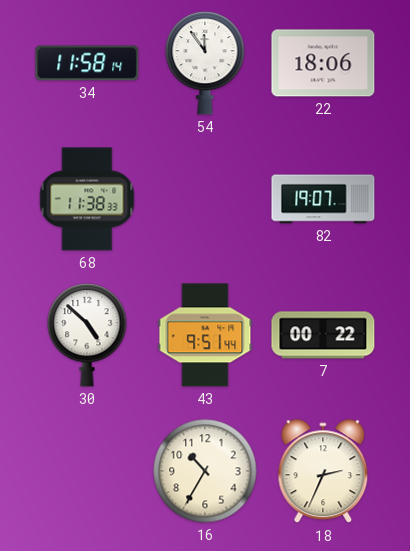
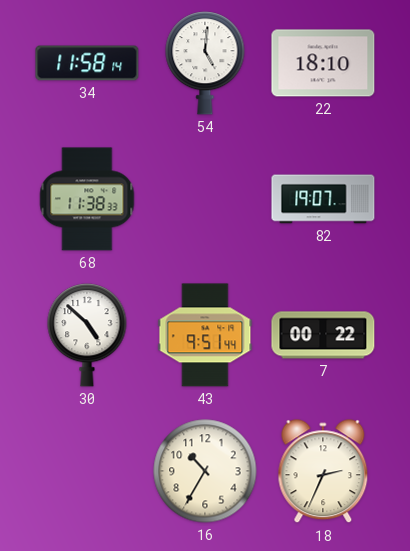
54: 11:54 -> 5:01
22: 18:06 -> 18:10
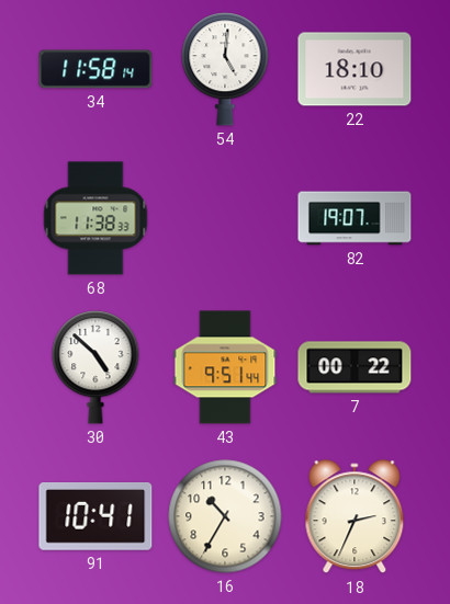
91: none -> 10:41
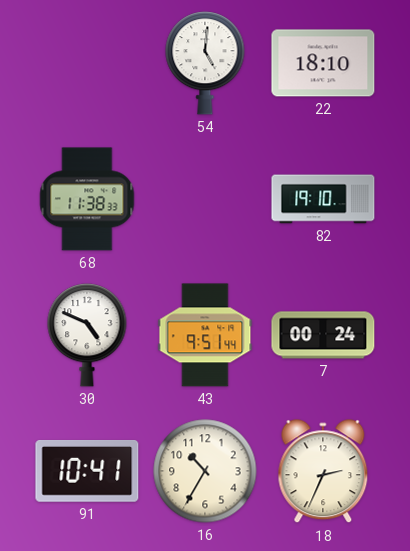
34: 11:58 -> none
82: 19:07 -> 19:10
30: 4:52 -> 4:49
7: 00:22 -> 00:24
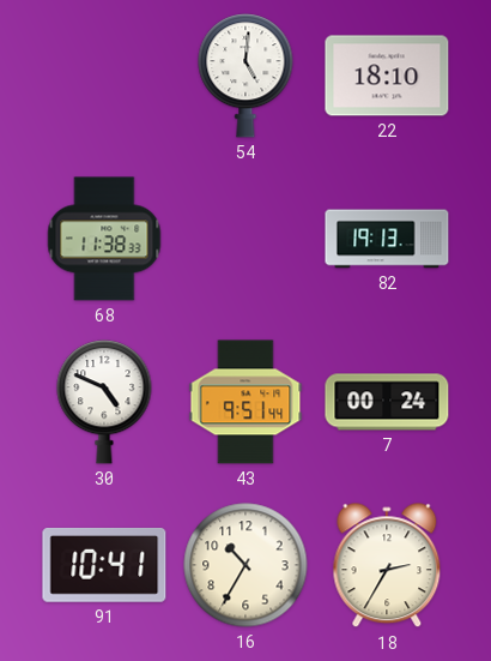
82: 19:10 -> 19:13
18: 2:34 -> 2:35
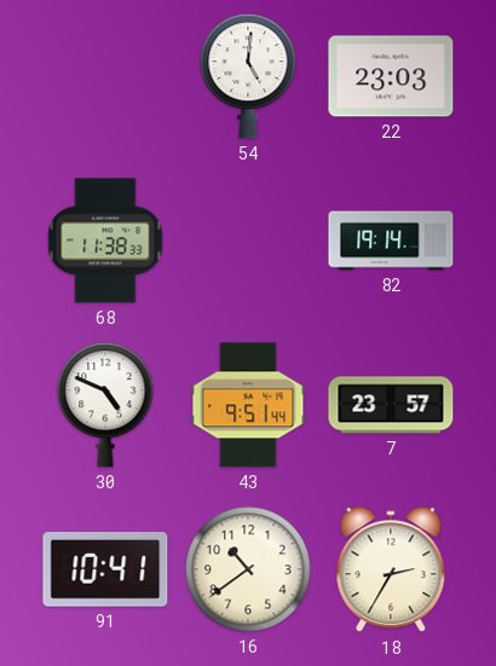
22: 18:10 -> 23:03
82: 19:13 -> 19:14
7: 00:24 -> 23:57
16: 10:35 -> 10:39
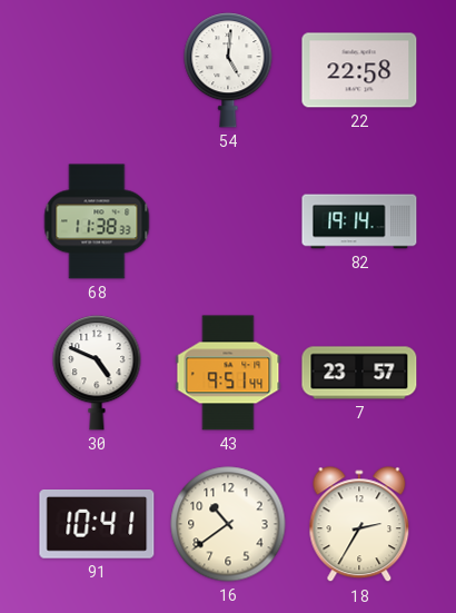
22: 23:03 -> 22:58
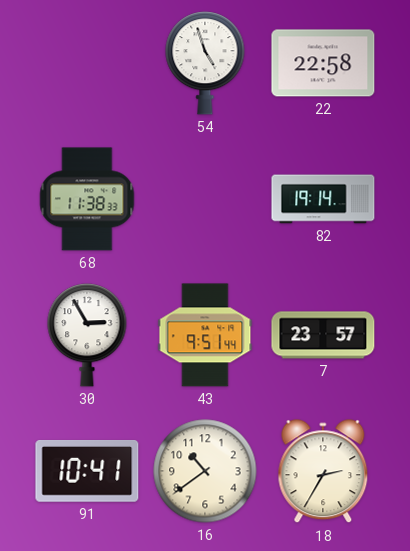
54: 5:01 -> 4:57
30: 4:49 -> 2:55
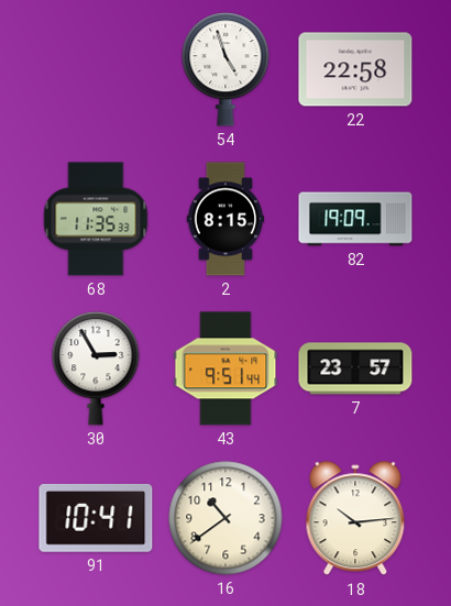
68: 11:38 -> 11:35
2: none -> 8:15
82: 19:14 -> 19:09
18: 2:35 -> 10:14
